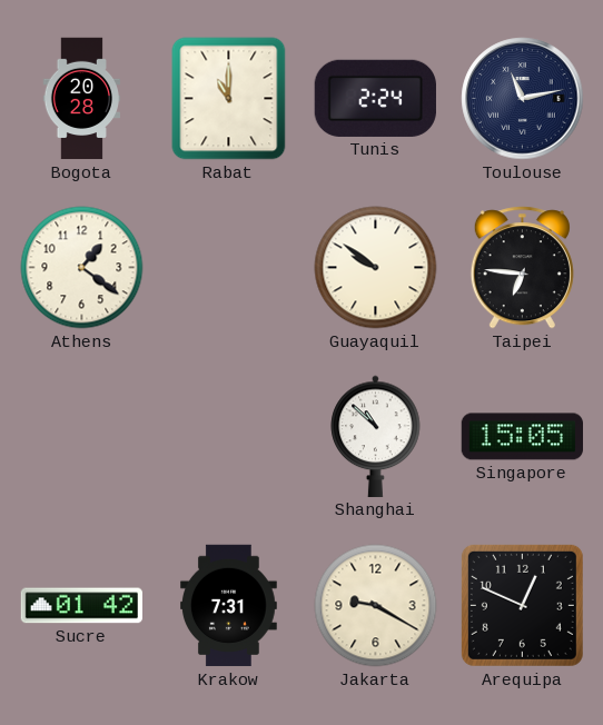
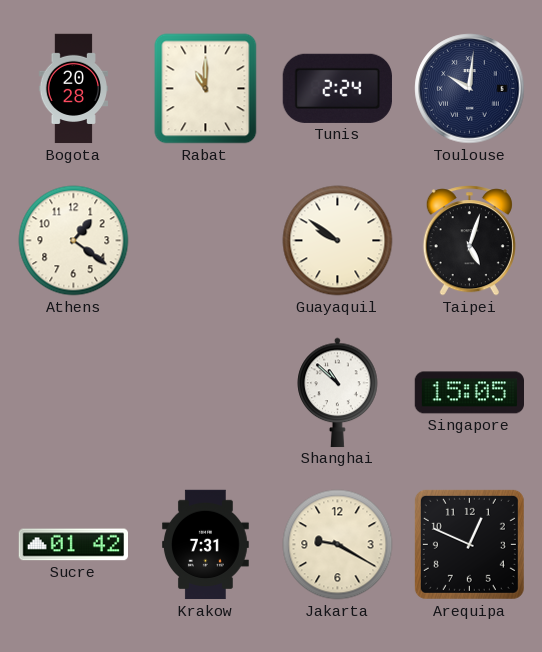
Toulouse: 11:13 -> 10:01
Taipei: 6:46 -> 5:03
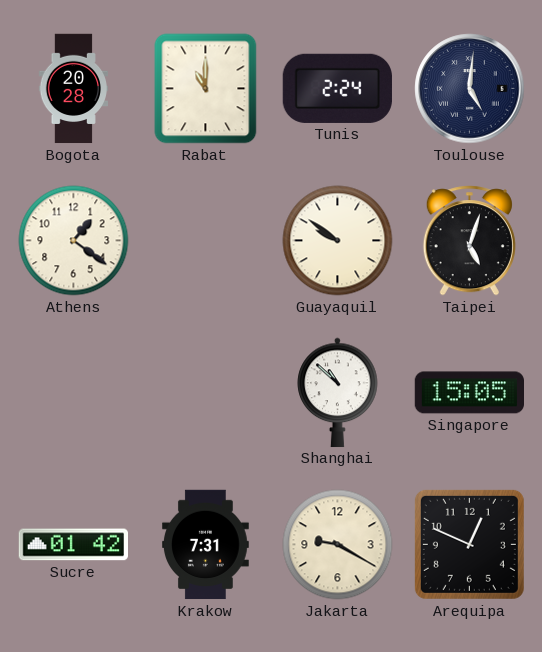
Toulouse: 10:01 -> 5:01
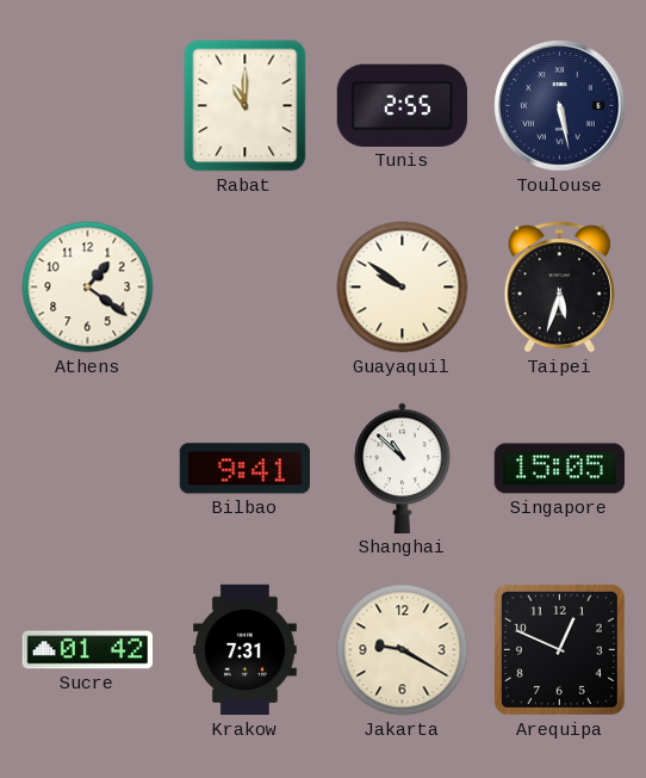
Bogota: 20:28 -> none
Tunis: 2:24 -> 2:55
Toulouse: 5:01 -> 5:28
Taipei: 5:03 -> 5:33
Bilbao: none -> 9:41
